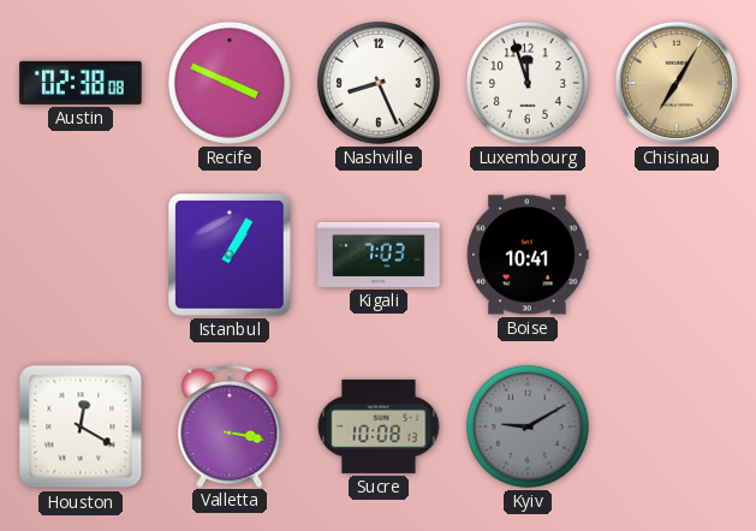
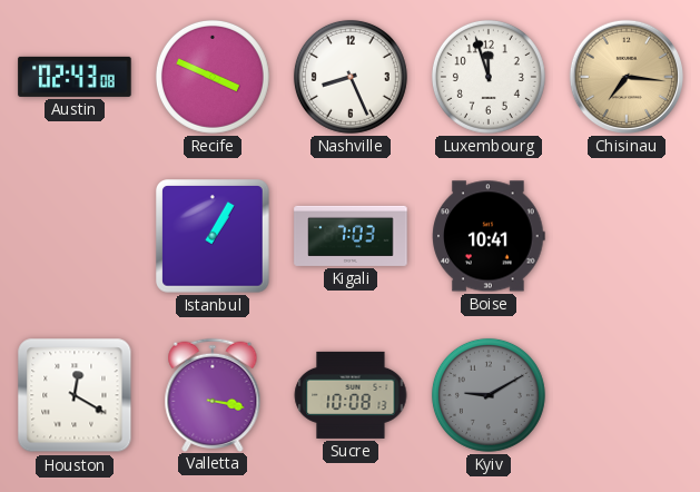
Austin: 02:38 -> 02:43
Chisinau: 7:05 -> 7:16
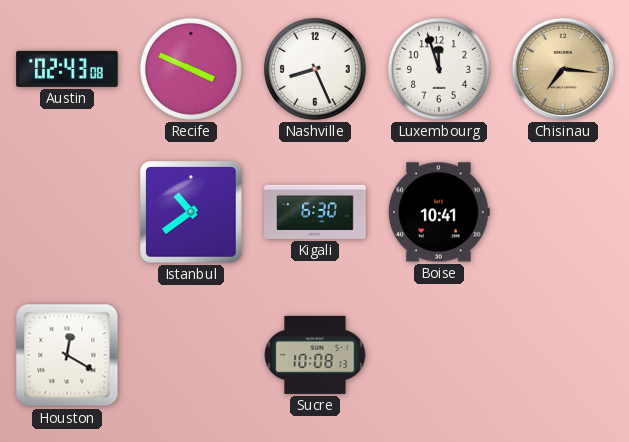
Istanbul: 1:05 -> 10:39
Kigali: 7:03 -> 6:30
Valletta: 3:17 -> none
Kyiv: 9:10 -> none
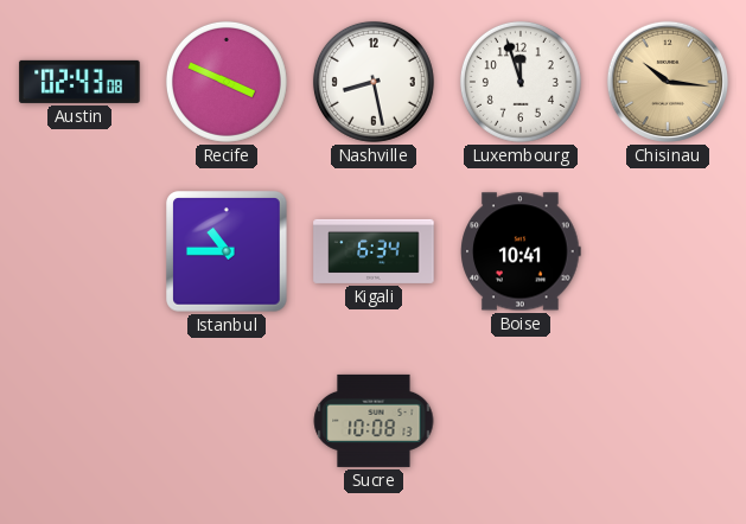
Nashville: 8:26 -> 8:28
Chisinau: 7:16 -> 10:16
Istanbul: 10:39 -> 10:45
Kigali: 6:30 -> 6:34
Houston: 12:20 -> none
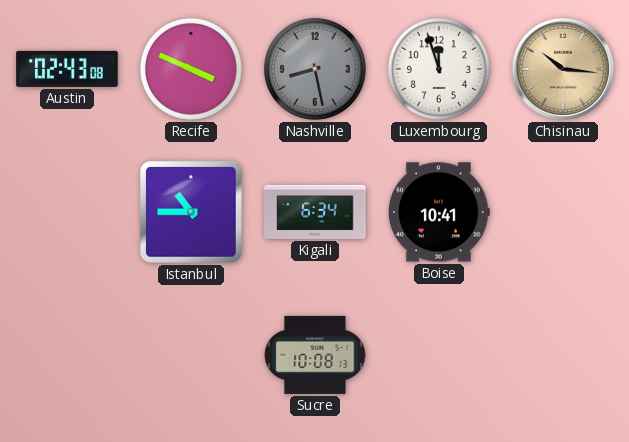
Nashville dial: white -> grey
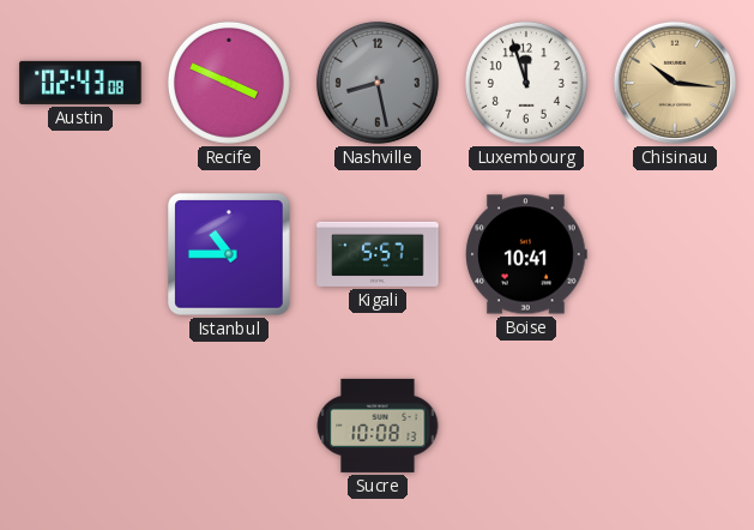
Kigali: 6:34 -> 5:57
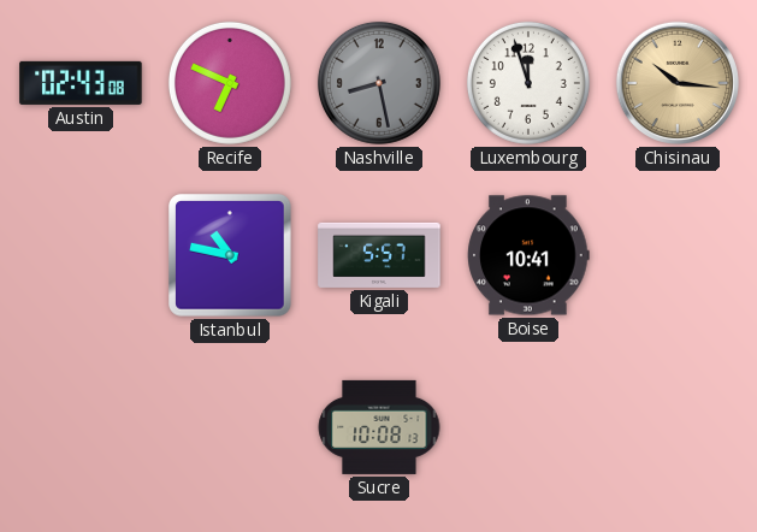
Recife: 3:49 -> 6:49
Istanbul: 10:45 -> 10:47
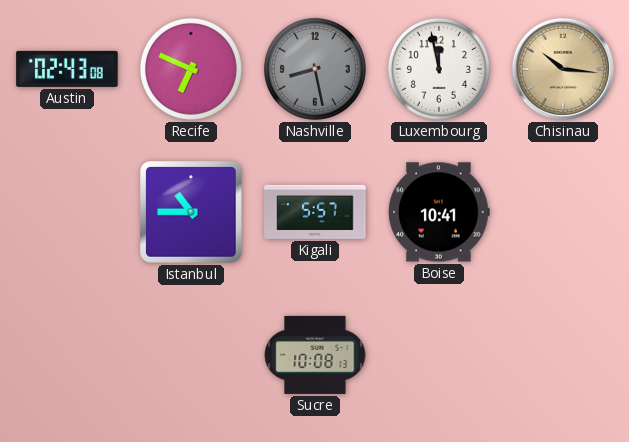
Luxembourg: 11:57 -> 11:58
Istanbul: 10:47 -> 10:45
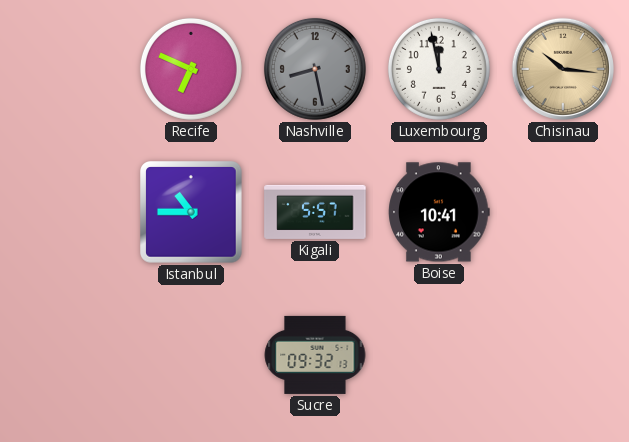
Austin: 02:43 -> none
Sucre: 10:08 -> 09:32
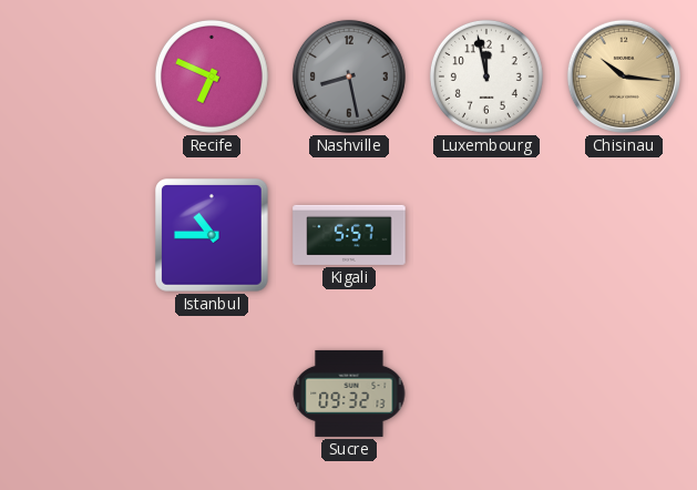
Boise: 10:41 -> none
